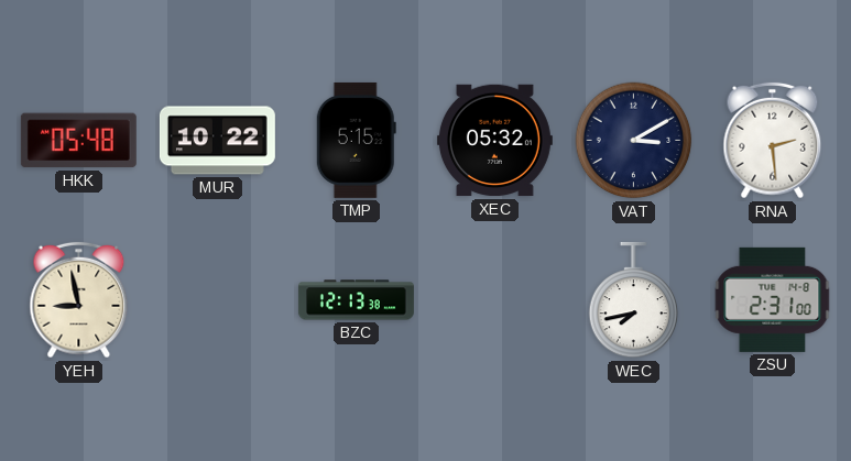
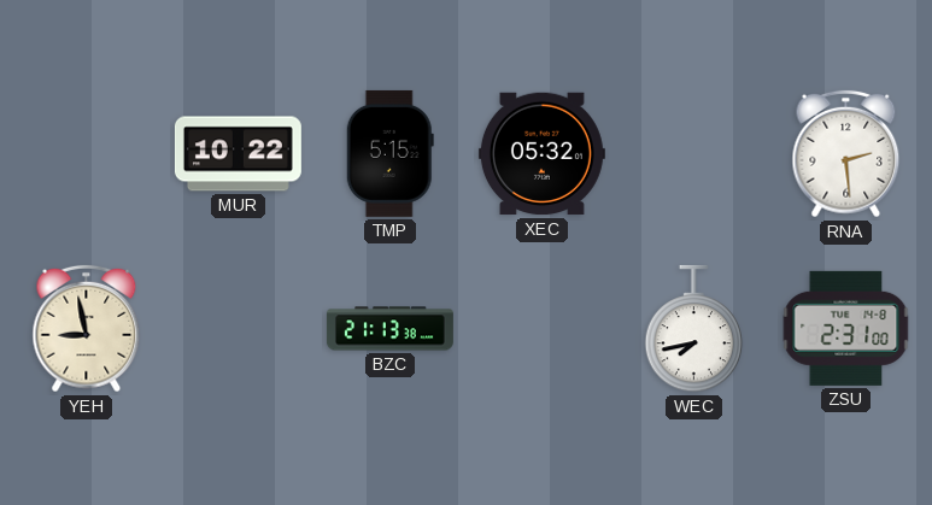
HKK: 05:48 -> none
VAT: 3:10 -> none
BZC: 12:13 -> 21:13
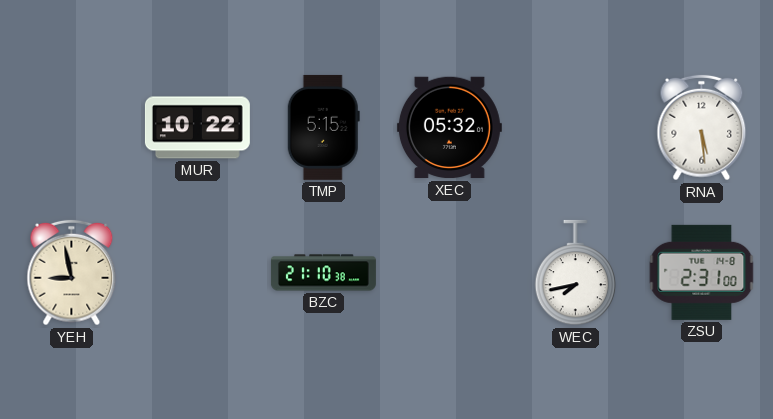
RNA: 2:29 -> 5:29
BZC: 21:13 -> 21:10
